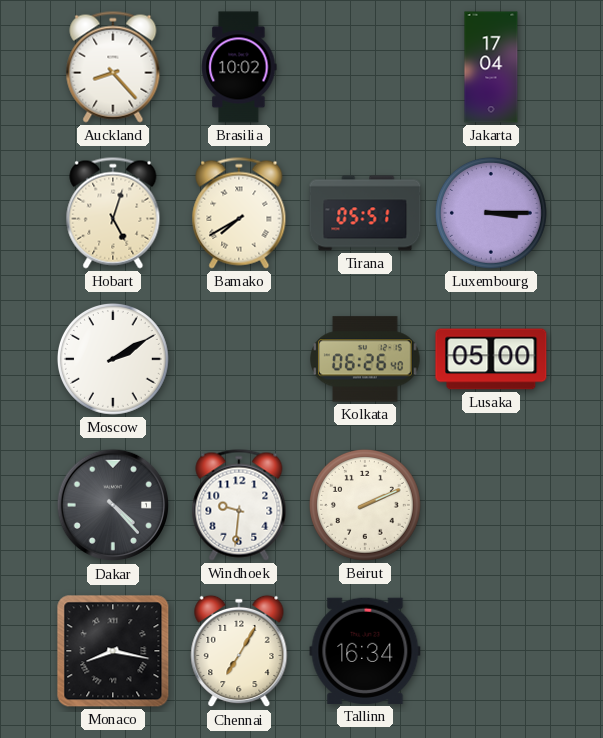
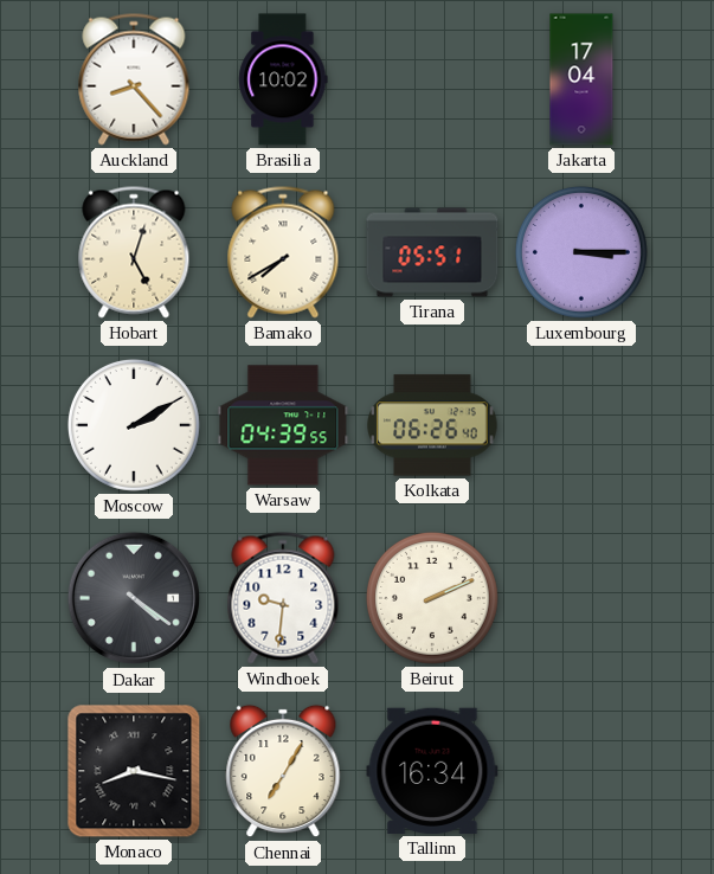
Warsaw: none -> 04:39
Lusaka: 05:00 -> none
Dakar: 4:23 -> 4:21
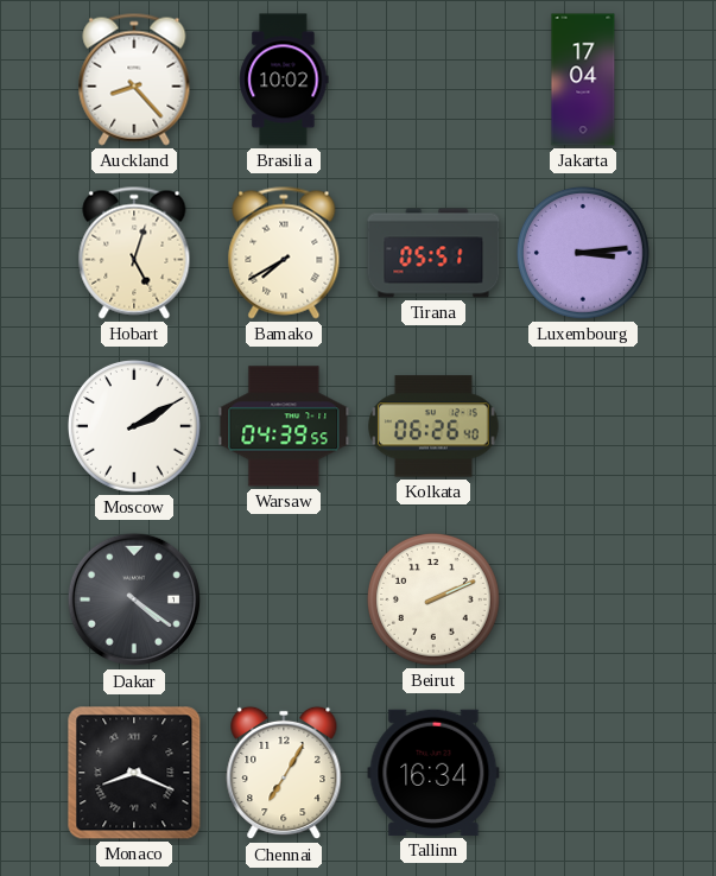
Luxembourg: 3:15 -> 3:14
Windhoek: 9:31 -> none
Monaco: 8:17 -> 8:19
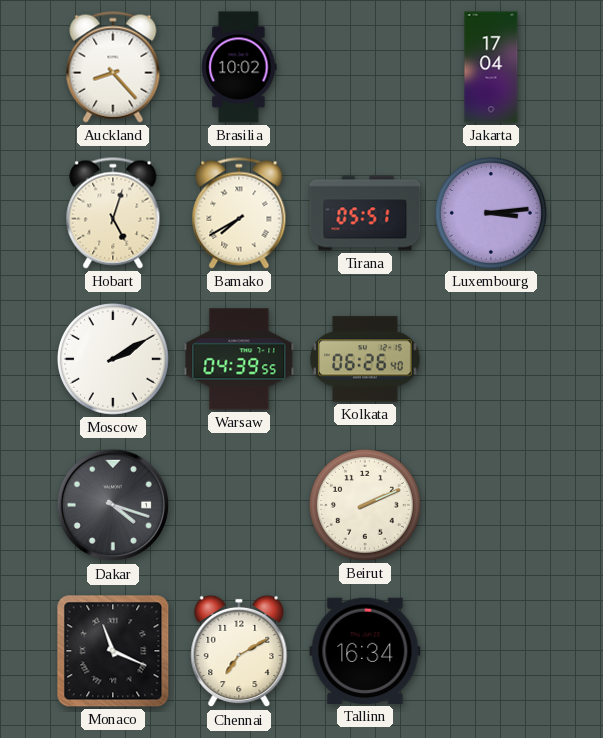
Dakar: 4:21 -> 4:18
Monaco: 8:19 -> 11:19
Chennai: 7:05 -> 7:10
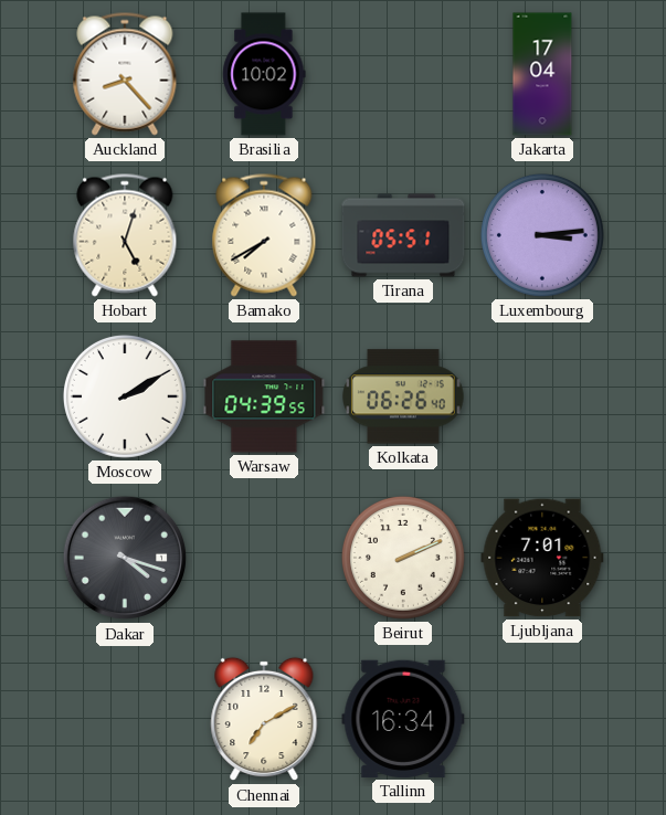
Ljubljana: none -> 7:01
Monaco: 11:19 -> none
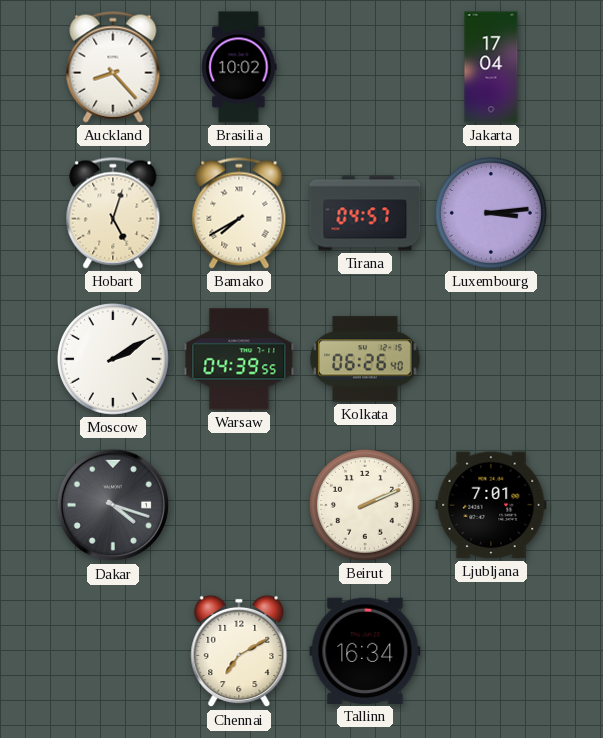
Tirana: 05:51 -> 04:57
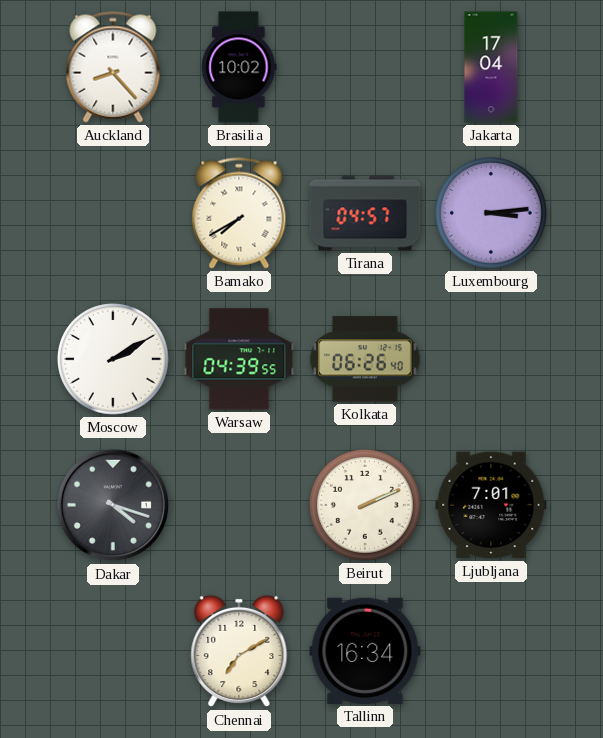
Hobart: 5:03 -> none
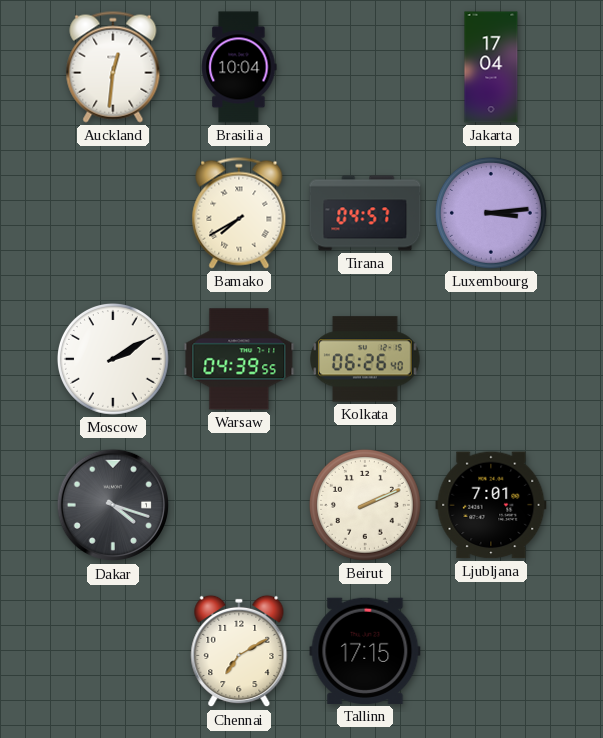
Auckland: 8:23 -> 12:31
Brasilia: 10:02 -> 10:04
Tallinn: 16:34 -> 17:15
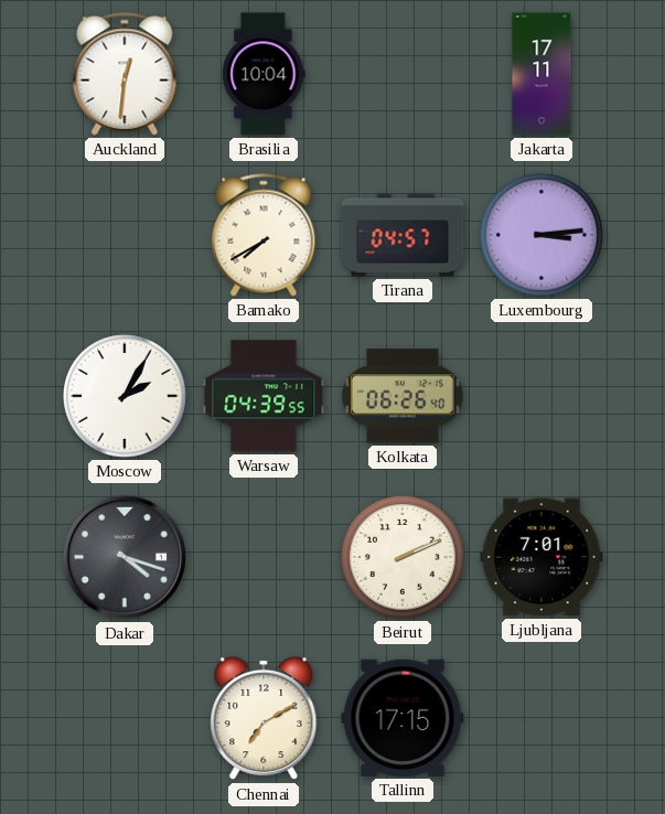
Jakarta: 17:04 -> 17:11
Moscow: 2:10 -> 2:05
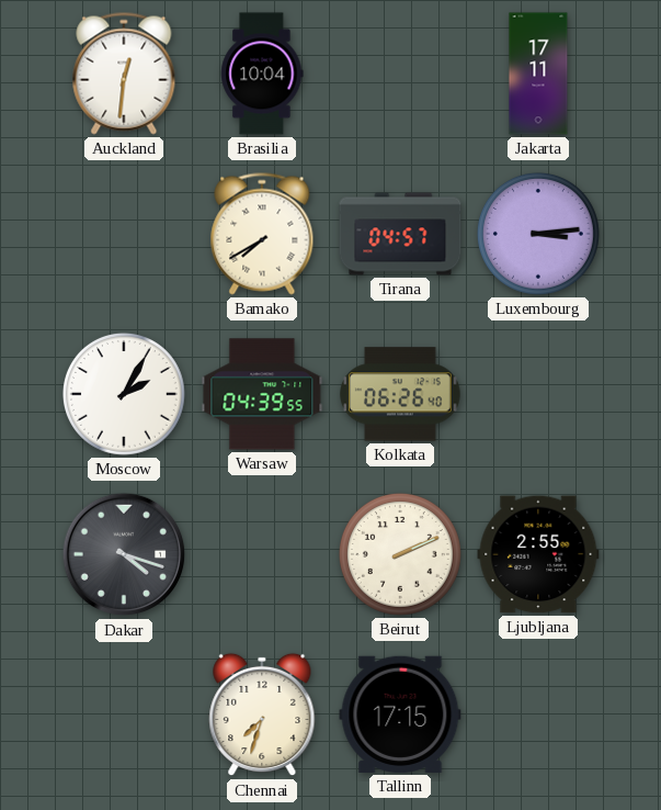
Ljubljana: 7:01 -> 2:55
Chennai: 7:10 -> 7:33
